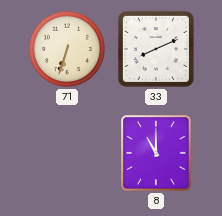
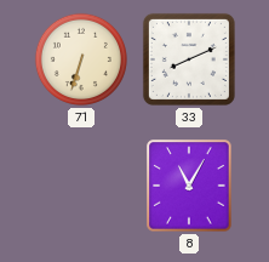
8: 11:00 -> 11:05
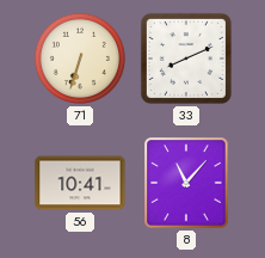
56: none -> 10:41
8: 11:05 -> 11:07
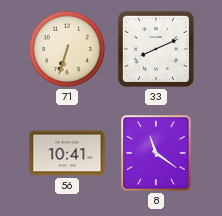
8: 11:07 -> 11:21
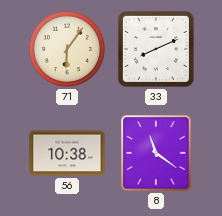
71: 6:33 -> 6:06
56: 10:41 -> 10:38
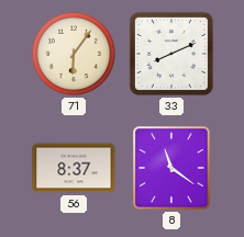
56: 10:38 -> 8:37
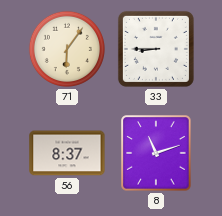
33: 8:11 -> 8:45
8: 11:21 -> 11:12
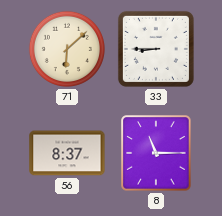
71: 6:06 -> 6:08
8: 11:12 -> 11:15
